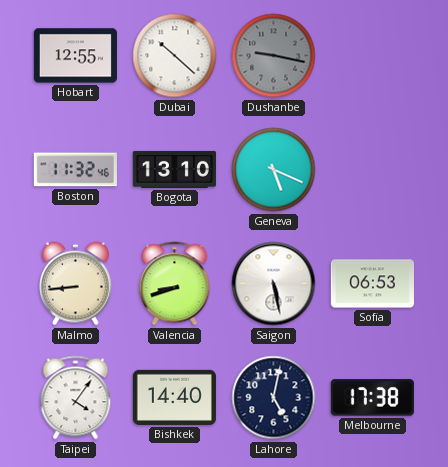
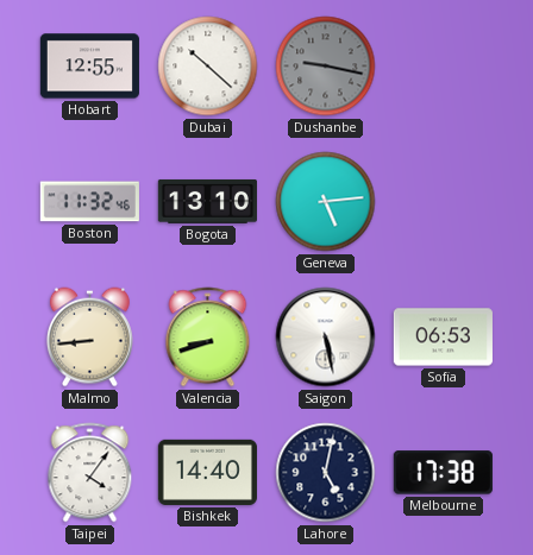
Geneva: 5:19 -> 5:14
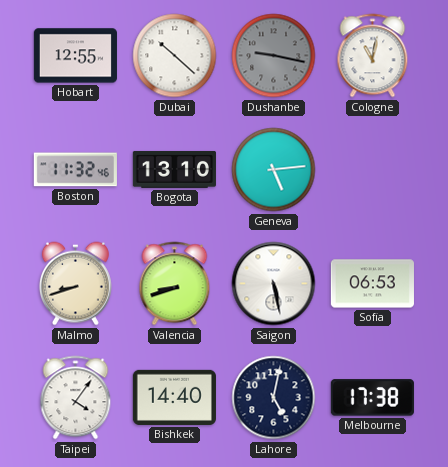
Cologne: none -> 11:02
Malmo: 8:44 -> 8:42
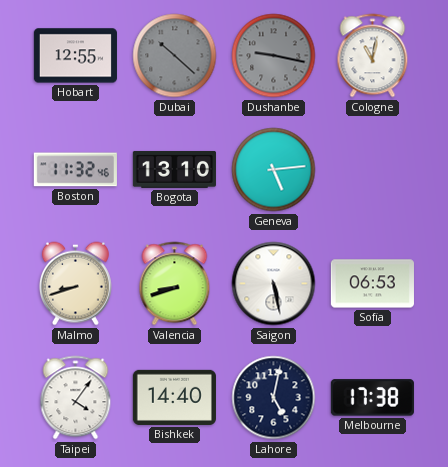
Dubai dial: white -> grey
